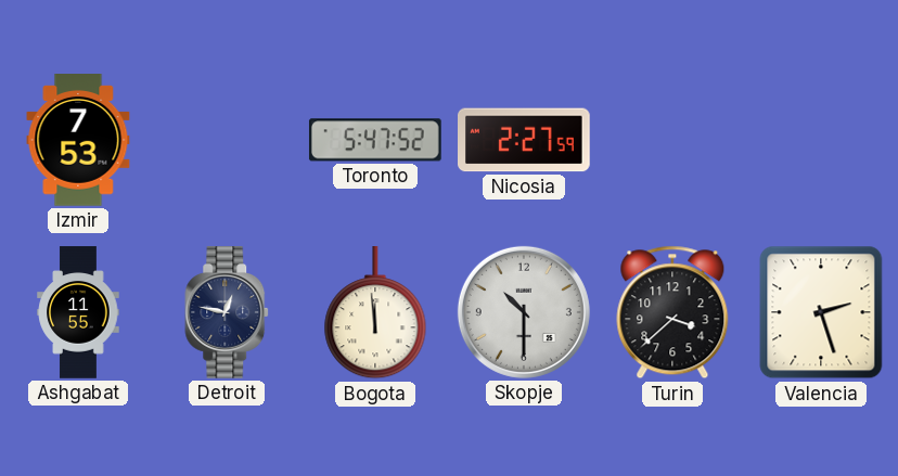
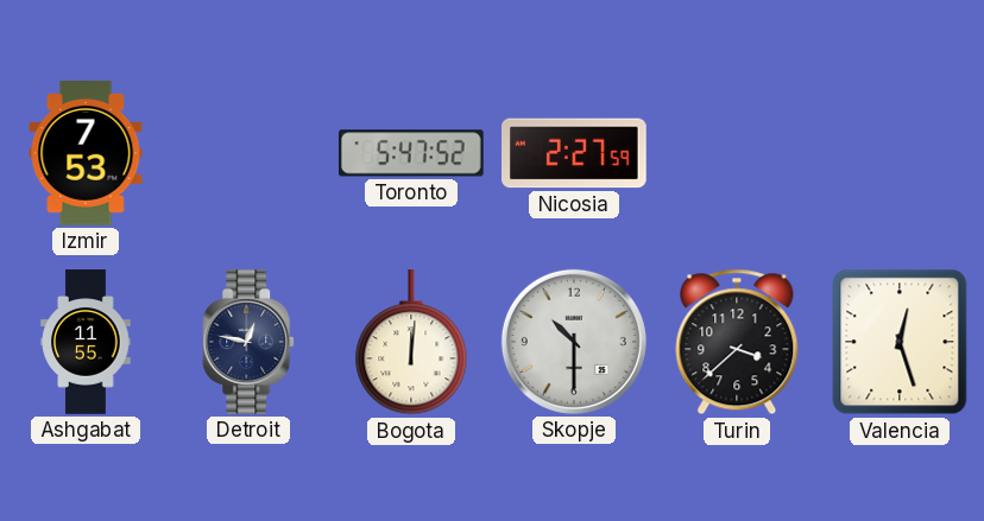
Bogota: 11:59 -> 12:01
Valencia: 2:27 -> 12:27
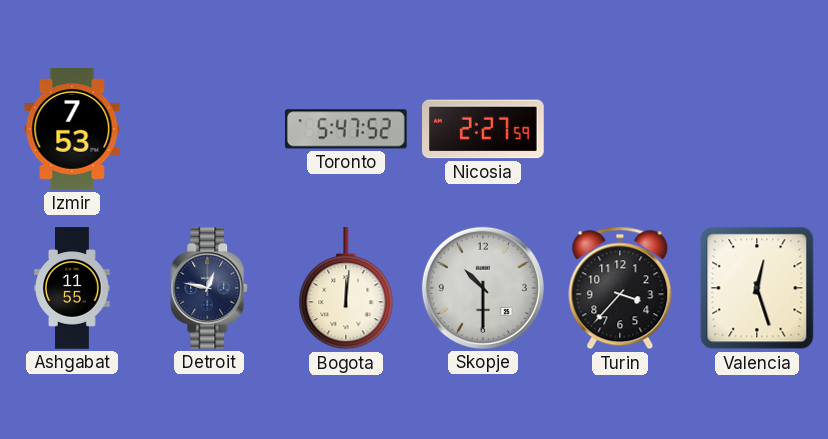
Turin: 3:38 -> 3:37
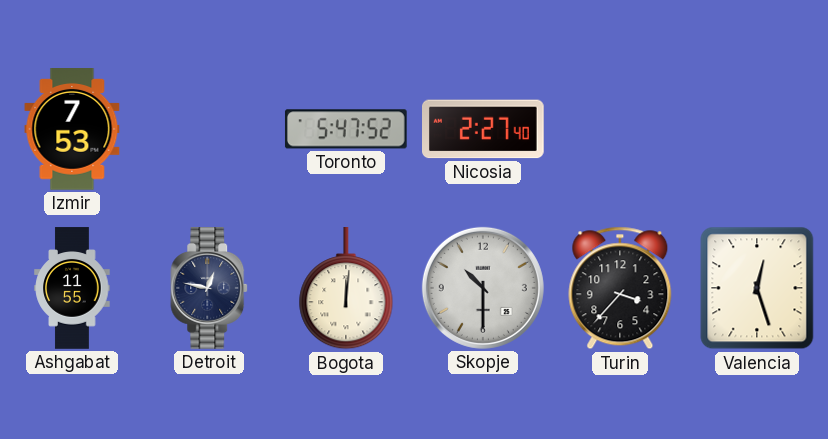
Nicosia: 2:27:59 -> 2:27:40
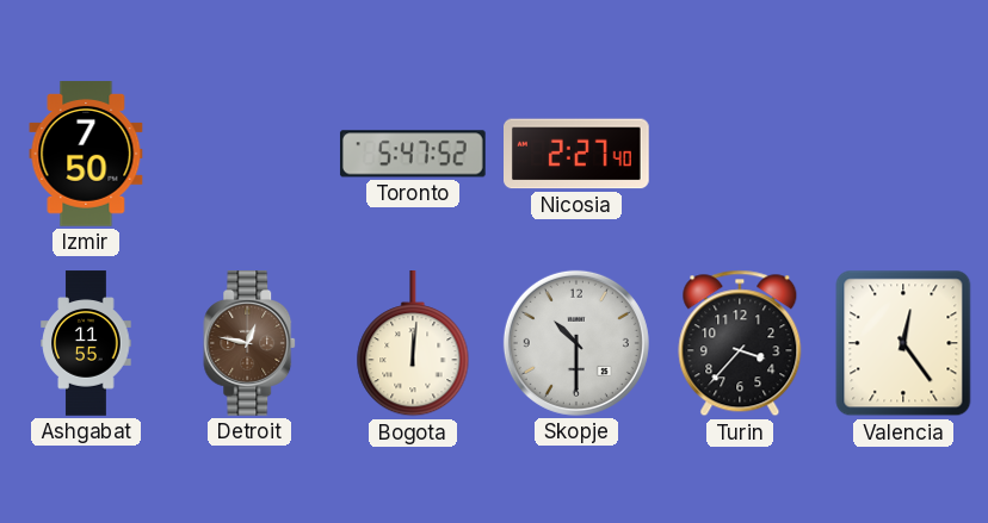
Izmir: 7:53 -> 7:50
Detroit dial: navy -> brown
Valencia: 12:27 -> 12:24
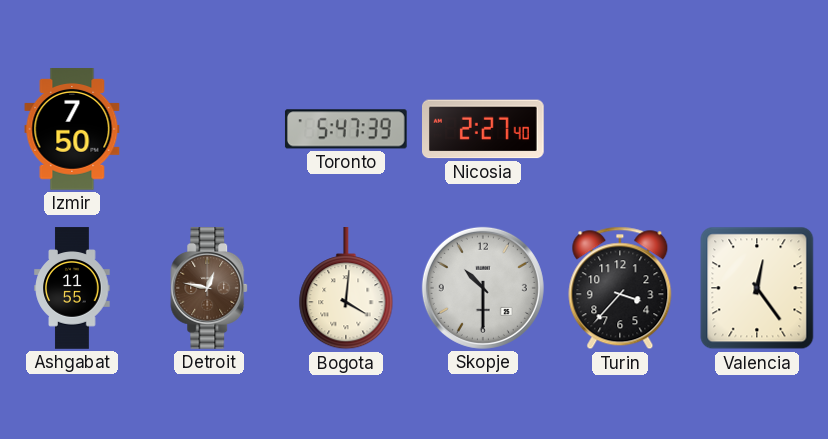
Toronto: 5:47:52 -> 5:47:39
Bogota: 12:01 -> 4:01
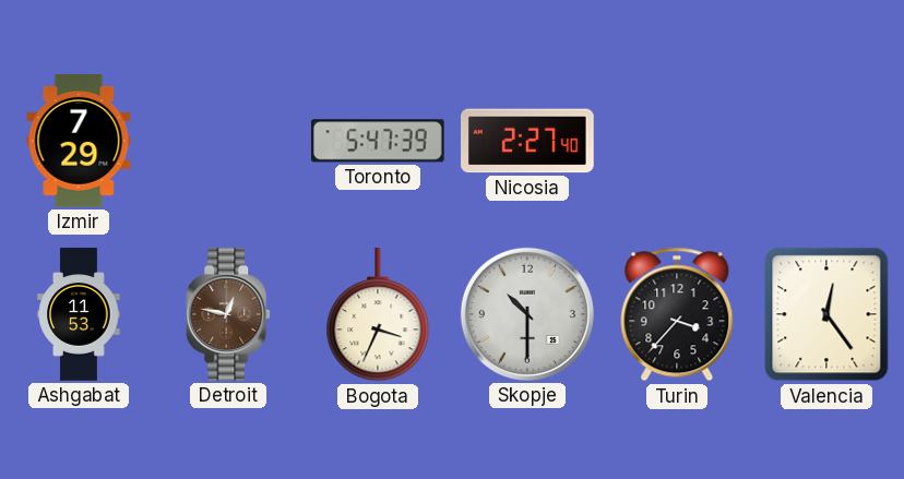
Izmir: 7:50 -> 7:29
Ashgabat: 11:55 -> 11:53
Bogota: 4:01 -> 3:34
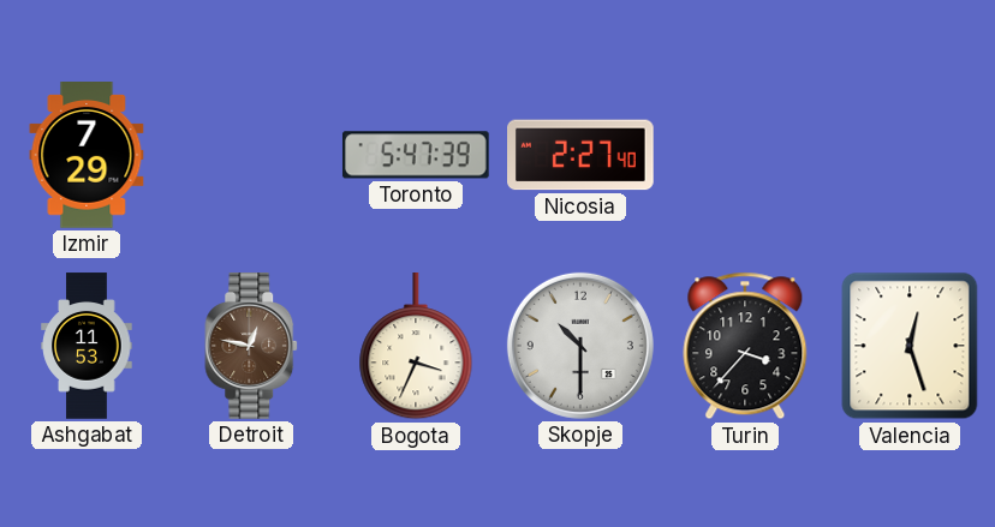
Valencia: 12:24 -> 12:27
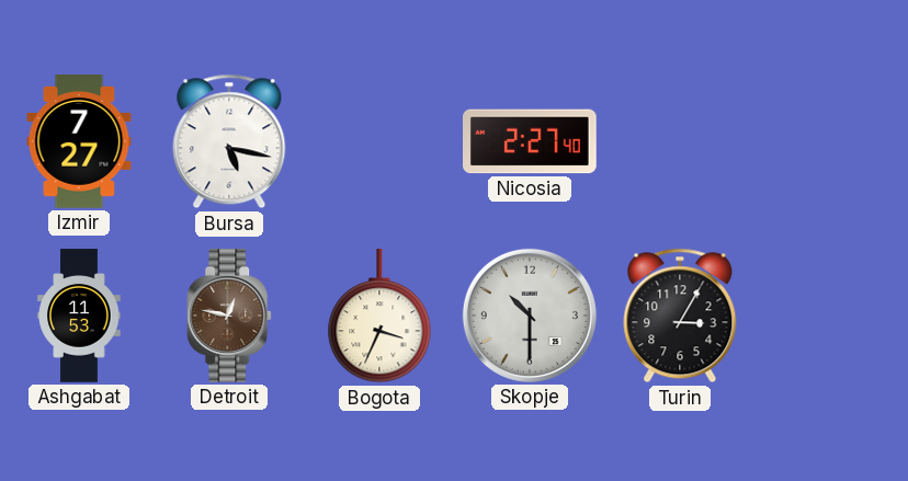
Izmir: 7:29 -> 7:27
Bursa: none -> 5:17
Toronto: 5:47 -> none
Turin: 3:37 -> 3:05
Valencia: 12:27 -> none
